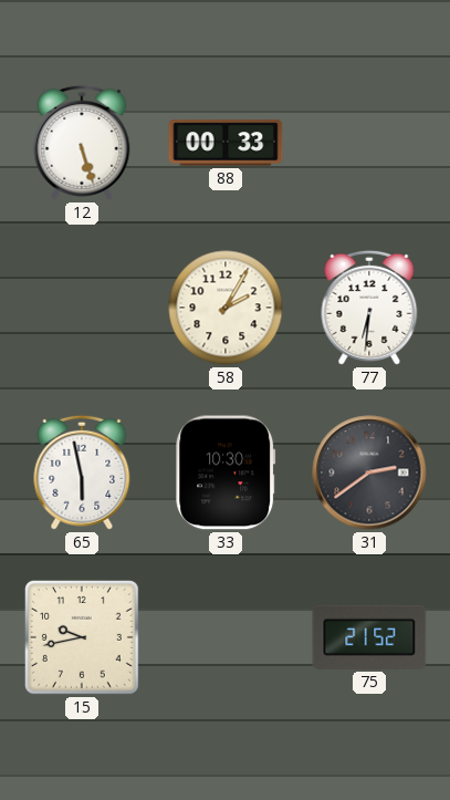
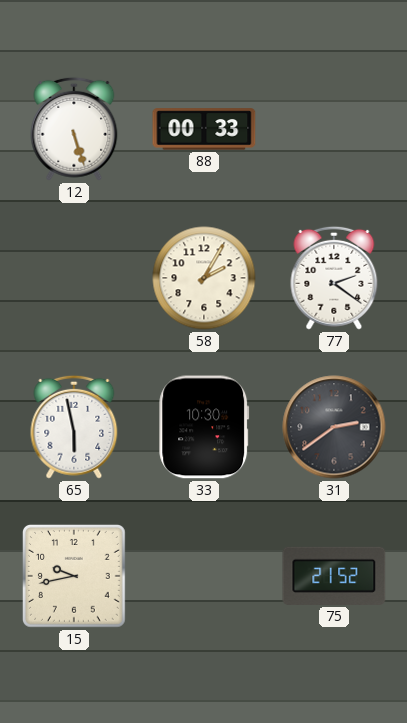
77: 6:31 -> 2:21
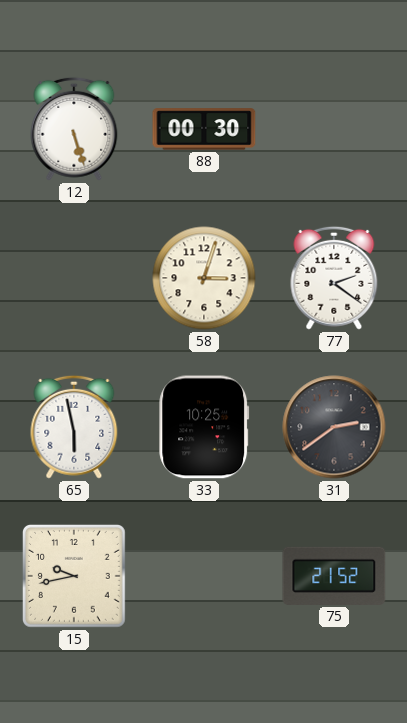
88: 00:33 -> 00:30
58: 2:05 -> 3:03
33: 10:30 -> 10:25
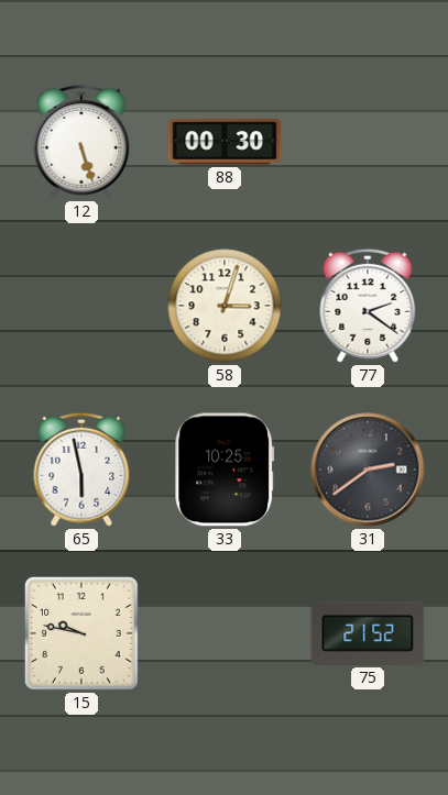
15: 9:43 -> 9:47
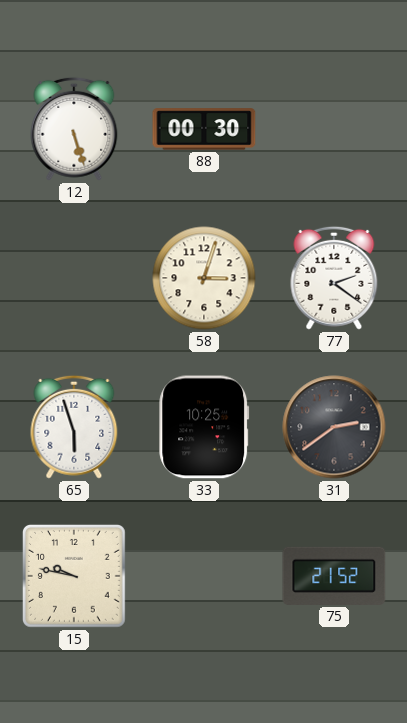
65: 5:58 -> 5:57
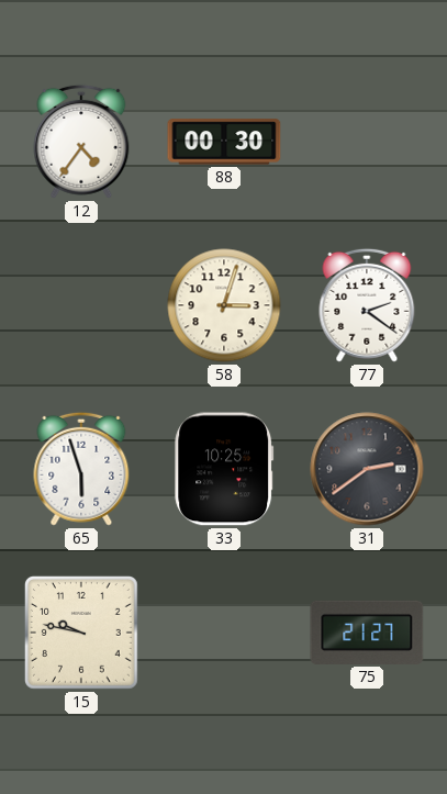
12: 5:27 -> 4:36
75: 21:52 -> 21:27
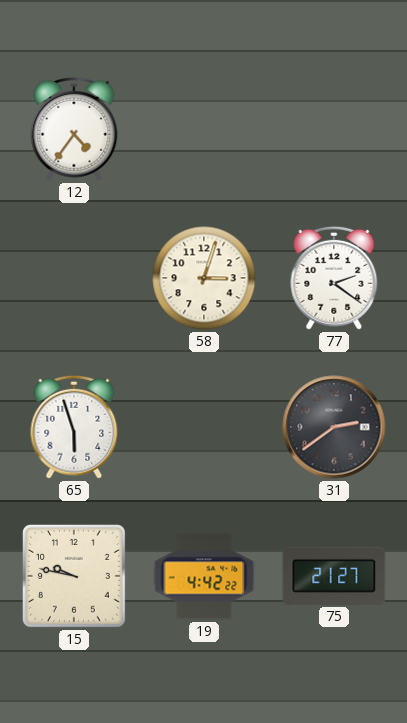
88: 00:30 -> none
33: 10:25 -> none
19: none -> 4:42
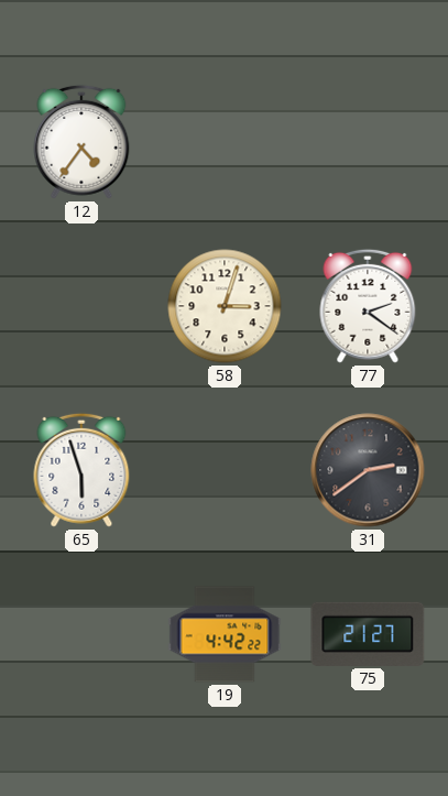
15: 9:47 -> none
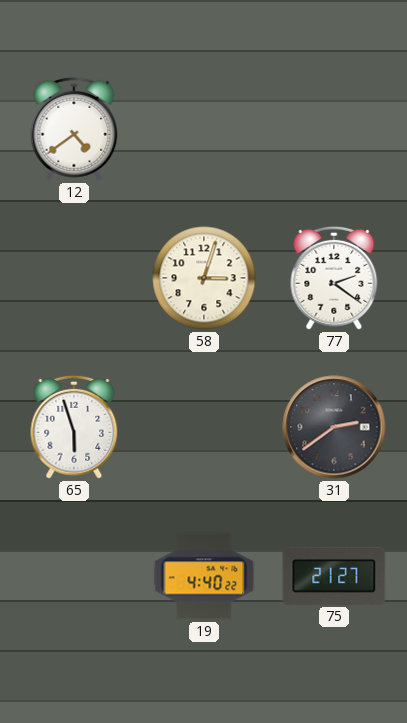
12: 4:36 -> 4:39
19: 4:42 -> 4:40
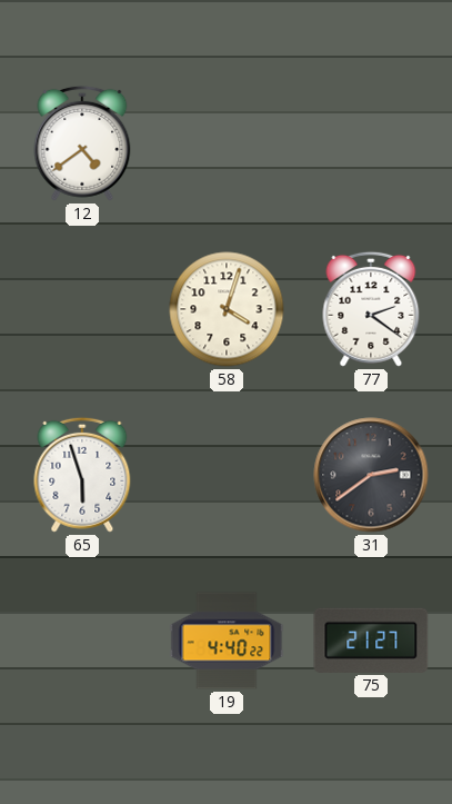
58: 3:03 -> 4:03
